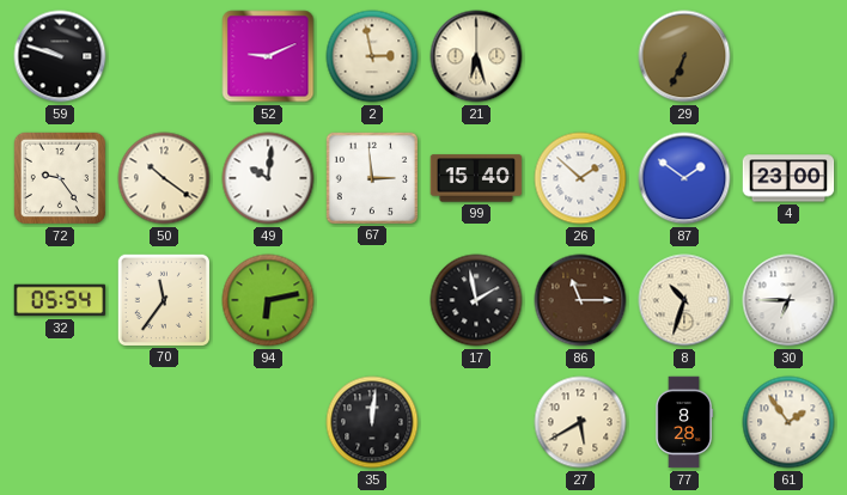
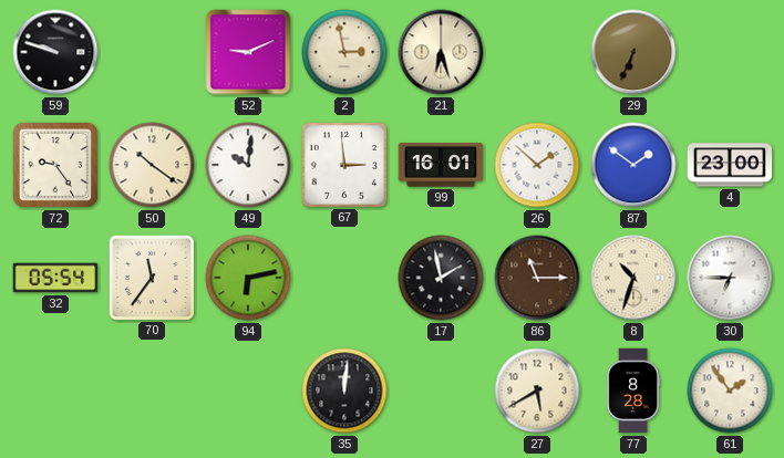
99: 15:40 -> 16:01
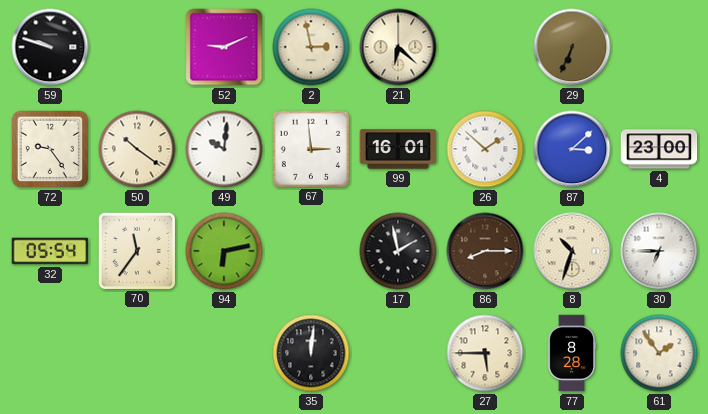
21: 6:27 -> 6:22
87: 1:51 -> 3:08
86: 11:15 -> 8:15
27: 5:40 -> 5:45
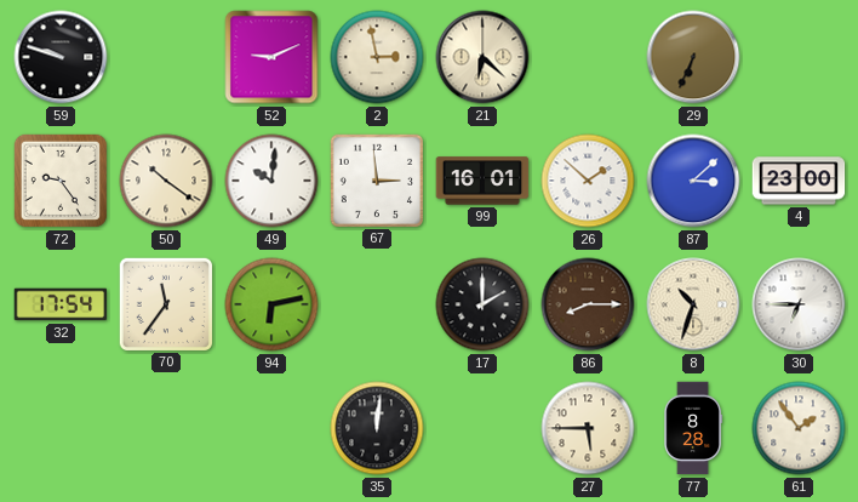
32: 05:54 -> 17:54
17: 1:58 -> 2:00
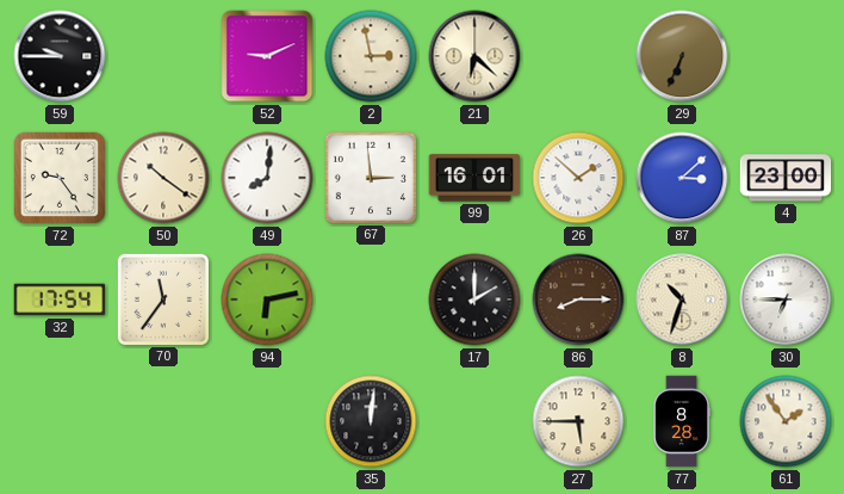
59: 9:48 -> 9:45
49: 10:01 -> 8:01
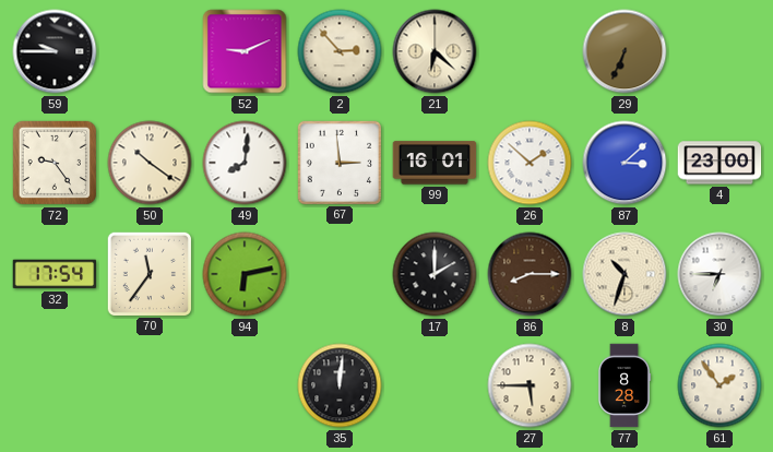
2: 2:58 -> 2:53
